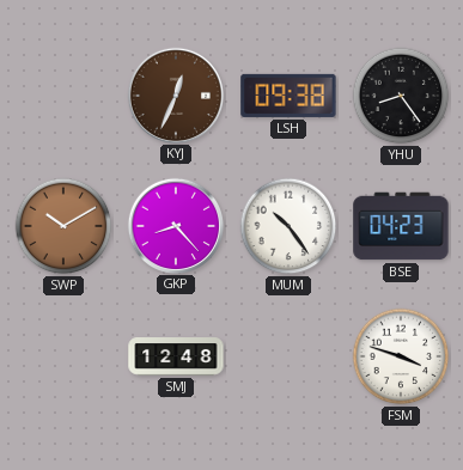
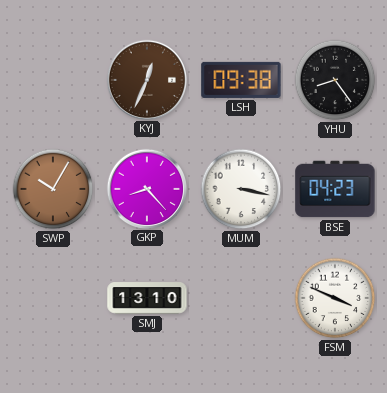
SWP: 10:10 -> 10:05
MUM: 10:24 -> 3:17
SMJ: 12:48 -> 13:10
FSM: 3:48 -> 3:49
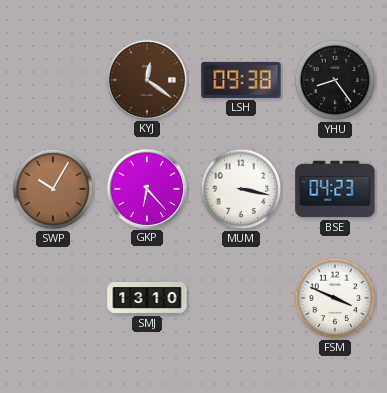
KYJ: 12:34 -> 12:21
GKP: 8:23 -> 6:23
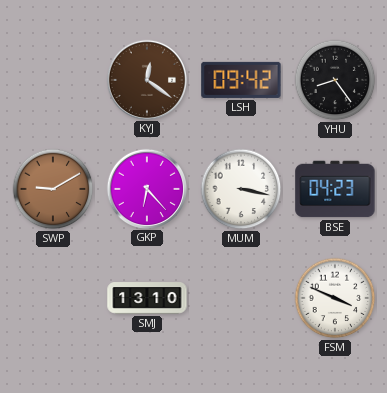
LSH: 09:38 -> 09:42
SWP: 10:05 -> 9:10
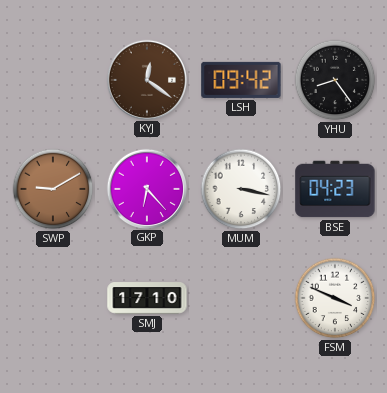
SMJ: 13:10 -> 17:10
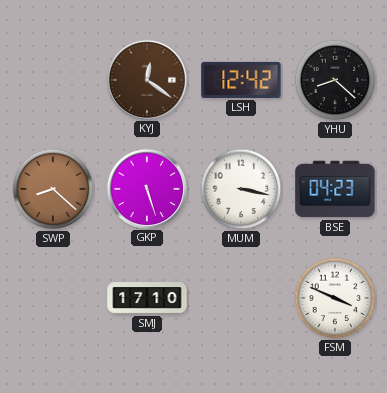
LSH: 09:42 -> 12:42
YHU: 8:24 -> 8:22
SWP: 9:10 -> 8:22
GKP: 6:23 -> 5:27
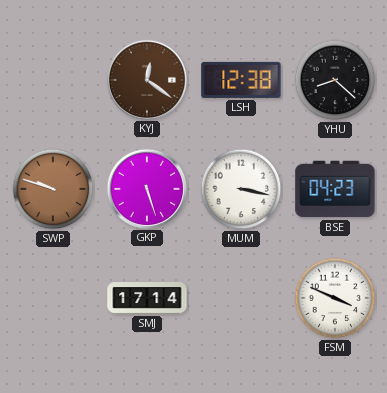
LSH: 12:42 -> 12:38
SWP: 8:22 -> 9:48
SMJ: 17:10 -> 17:14
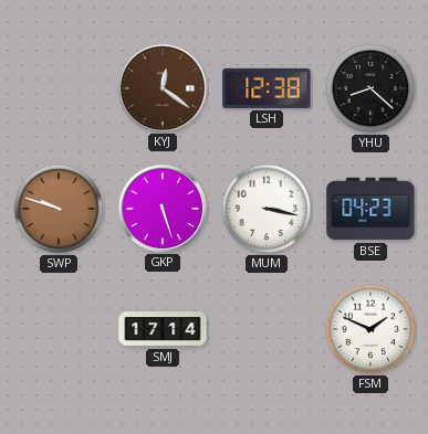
FSM: 3:49 -> 1:49
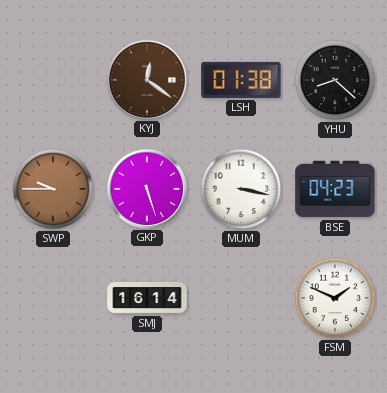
LSH: 12:38 -> 01:38
SWP: 9:48 -> 9:45
SMJ: 17:14 -> 16:14
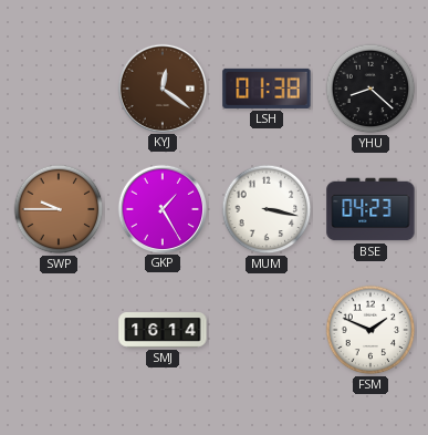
GKP: 5:27 -> 1:25
